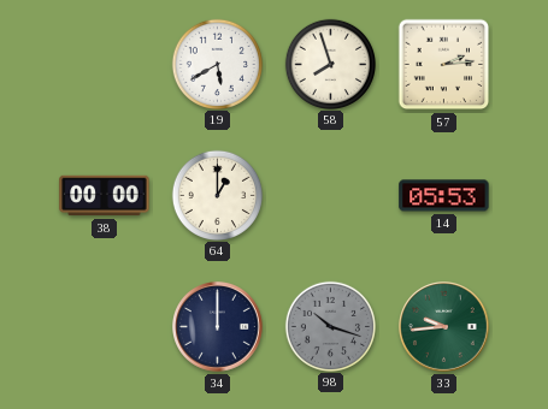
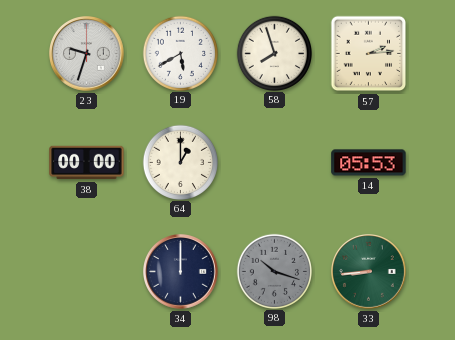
23: none -> 9:33
33: 9:44 -> 8:44
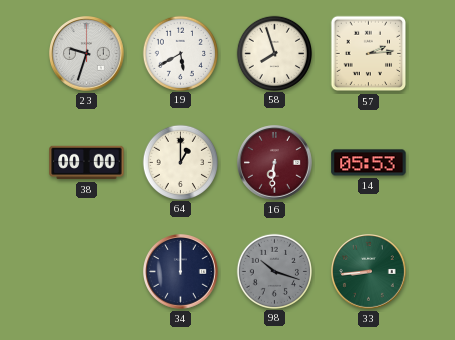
16: none -> 6:31
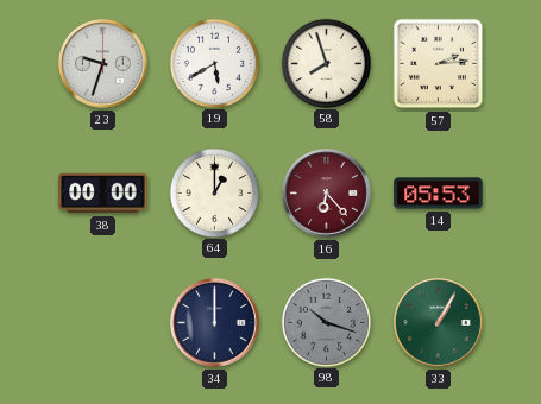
16: 6:31 -> 6:23
33: 8:44 -> 1:05
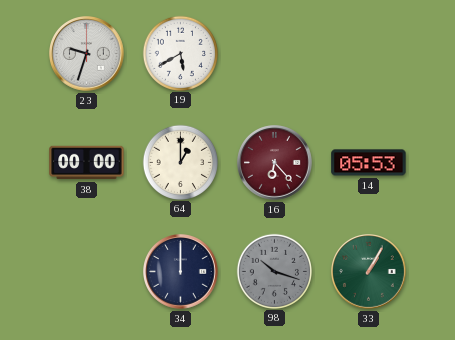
58: 7:57 -> none
57: 2:14 -> none
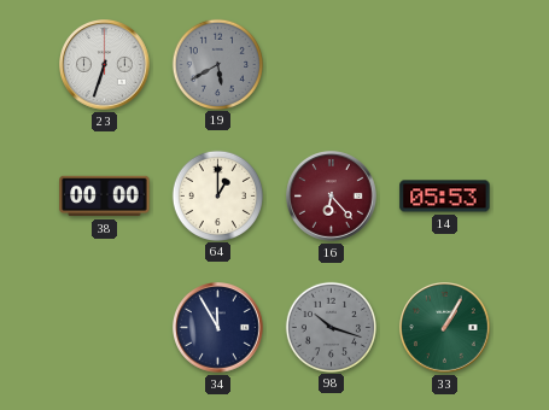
23: 9:33 -> 6:33
19 dial: white -> grey
34: 12:00 -> 11:55
